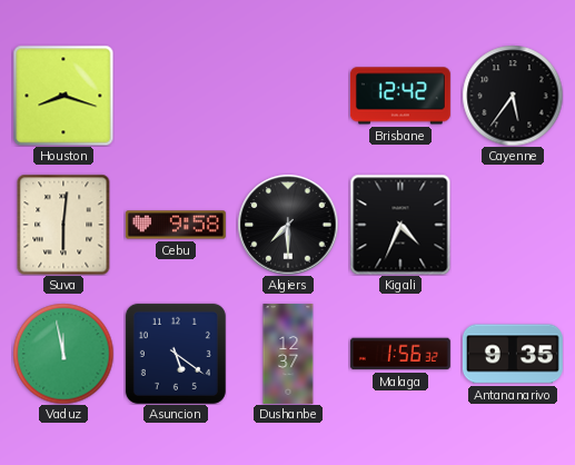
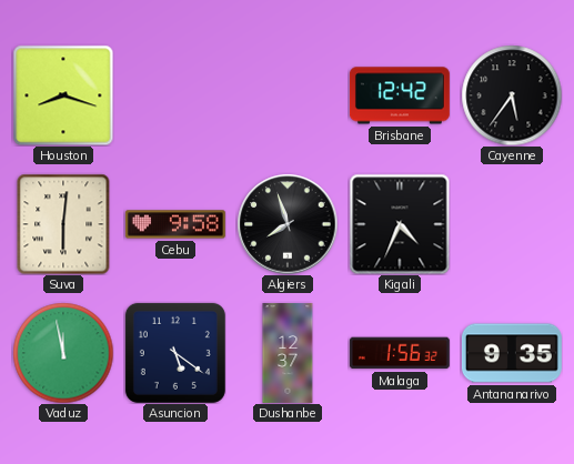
Algiers: 7:30 -> 7:57
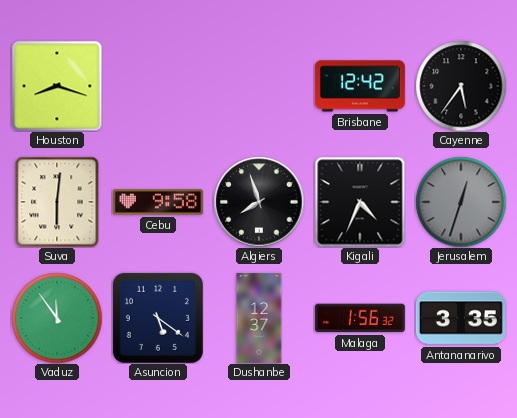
Jerusalem: none -> 12:33
Vaduz: 11:58 -> 11:54
Antananarivo: 9:35 -> 3:35
